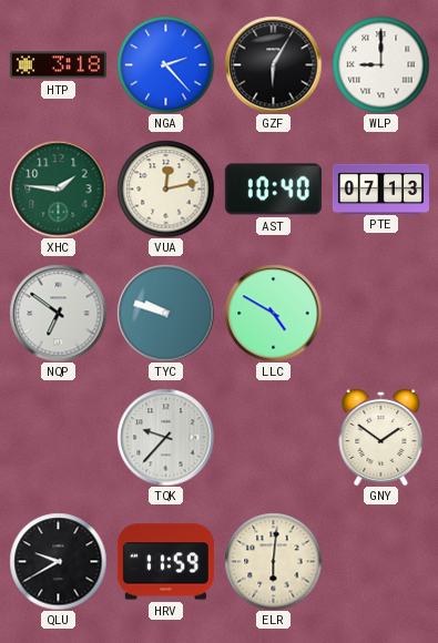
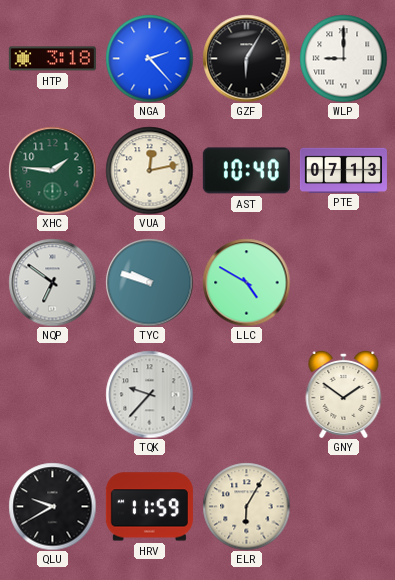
ELR: 6:01 -> 6:05
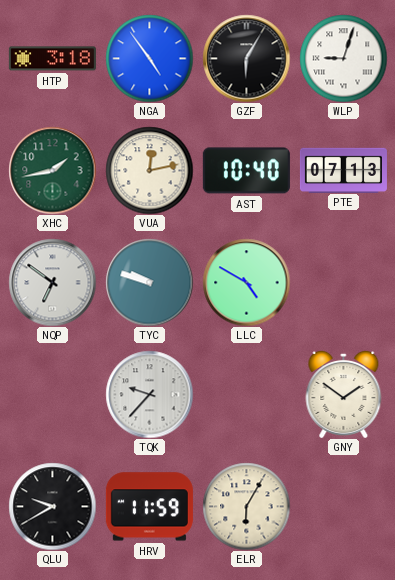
NGA: 2:23 -> 4:54
WLP: 9:00 -> 9:03
XHC: 1:46 -> 1:43
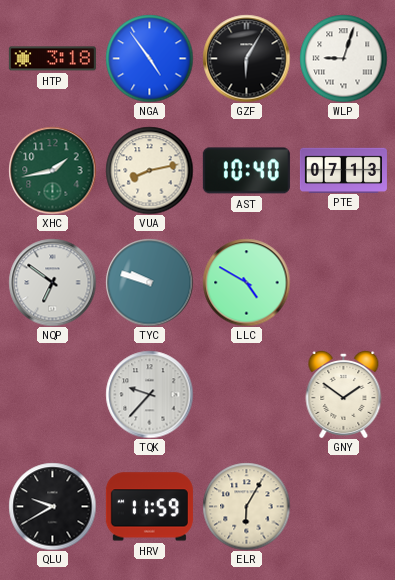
VUA: 12:13 -> 8:13
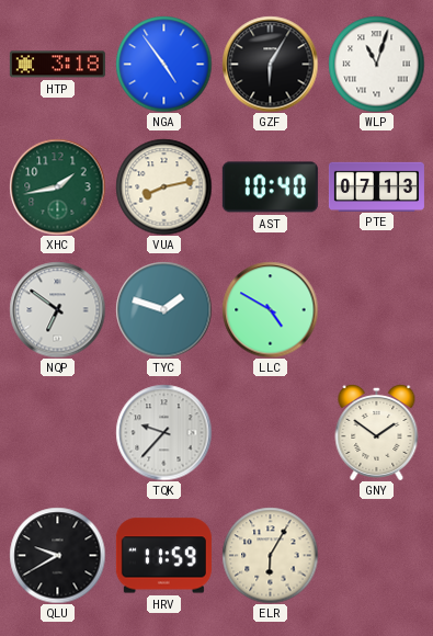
WLP: 9:03 -> 11:03
TYC: 9:48 -> 1:48
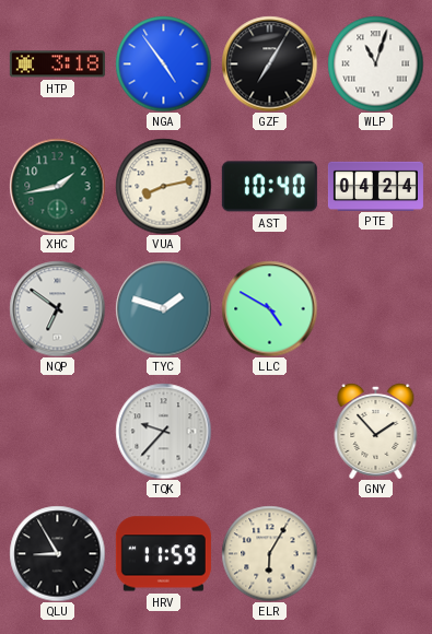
GZF: 6:05 -> 7:05
PTE: 07:13 -> 04:24
GNY: 1:51 -> 1:53
QLU: 9:40 -> 8:55
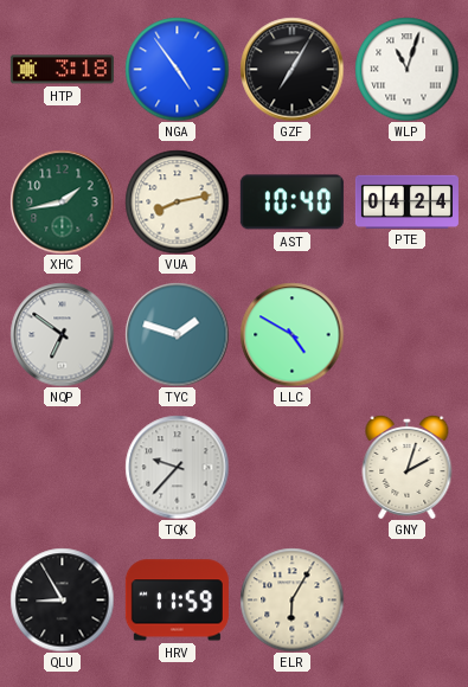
GNY: 1:53 -> 2:03
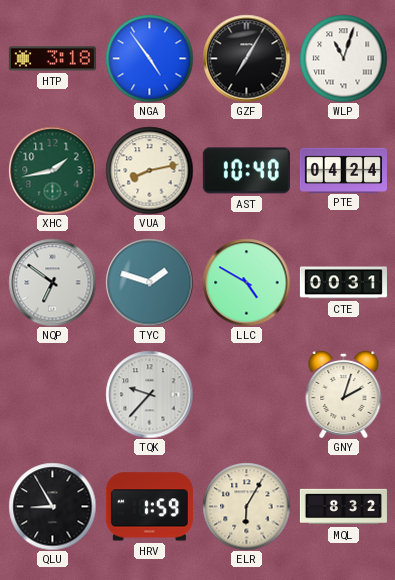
CTE: none -> 00:31
HRV: 11:59 -> 1:59
MQL: none -> 8:32
